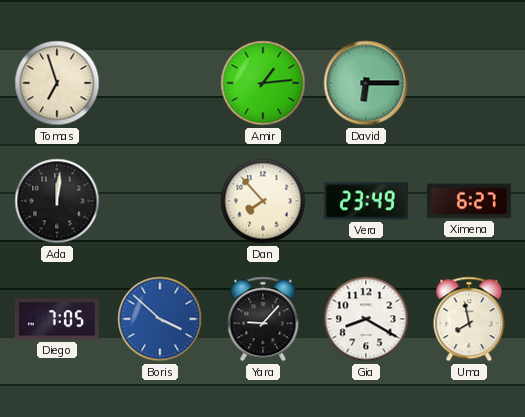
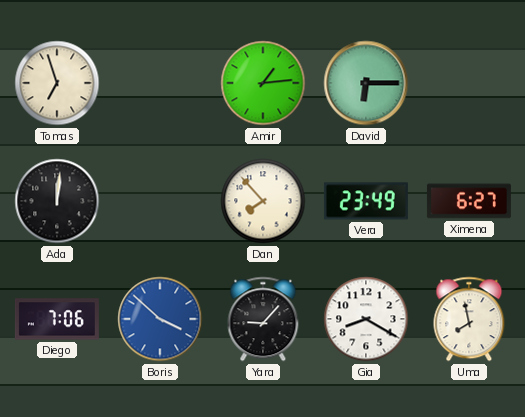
Diego: 7:05 -> 7:06
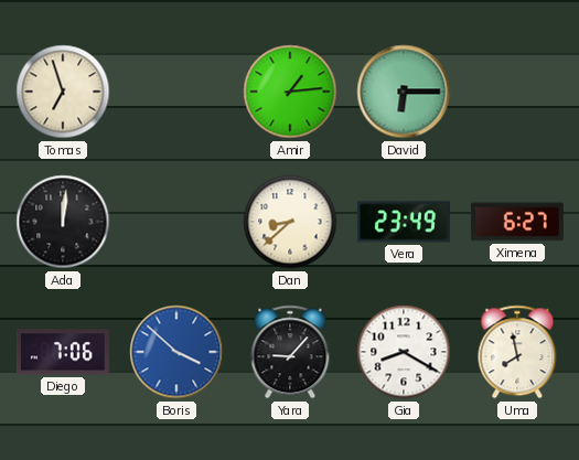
Dan: 7:53 -> 8:38
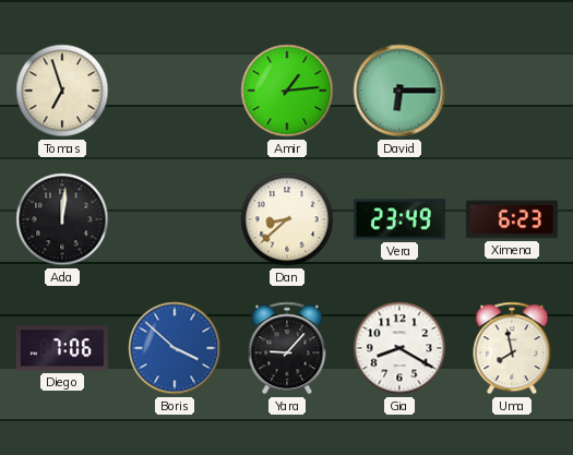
Ximena: 6:27 -> 6:23
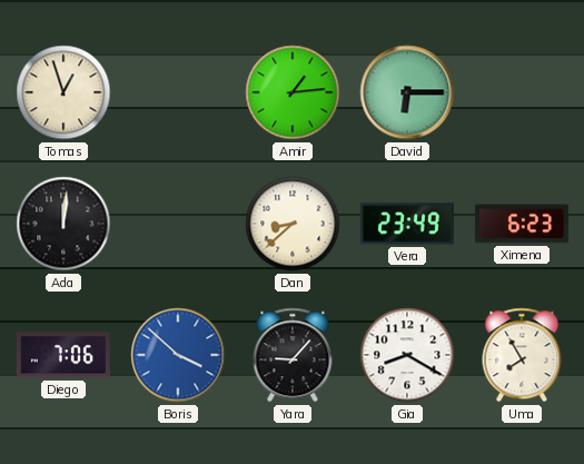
Tomas: 6:57 -> 12:57
Uma: 7:58 -> 7:55
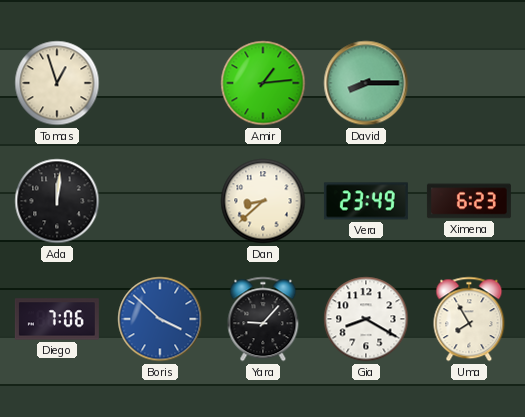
David: 6:15 -> 8:15
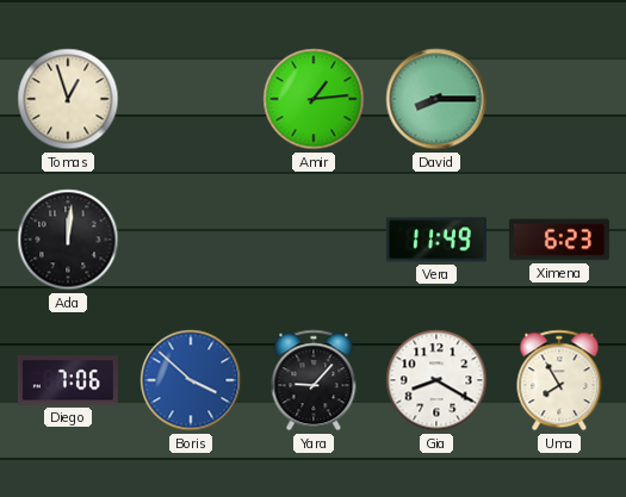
Dan: 8:38 -> none
Vera: 23:49 -> 11:49
